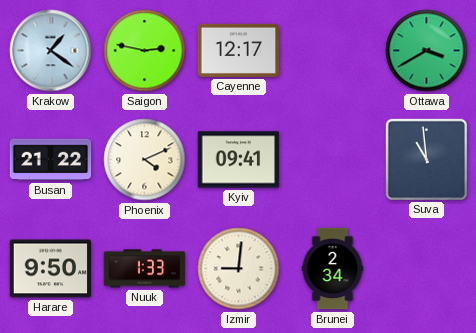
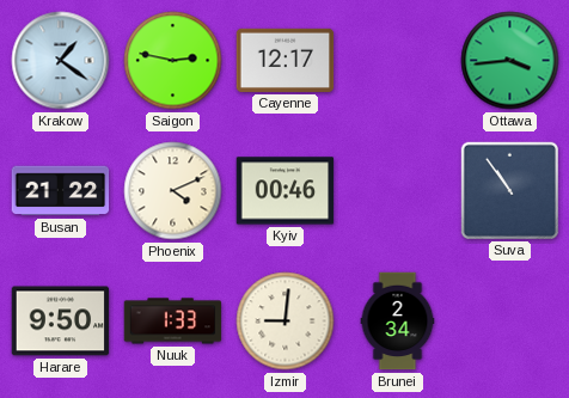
Ottawa: 3:40 -> 3:44
Kyiv: 09:41 -> 00:46
Suva: 10:59 -> 10:54
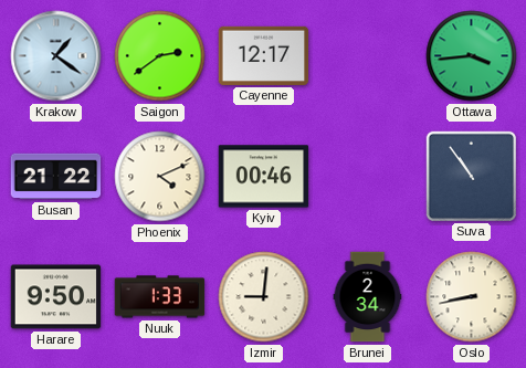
Saigon: 2:47 -> 2:39
Oslo: none -> 8:43
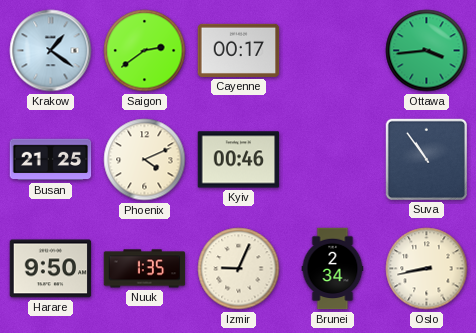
Cayenne: 12:17 -> 00:17
Busan: 21:22 -> 21:25
Nuuk: 1:33 -> 1:35
Izmir: 9:01 -> 9:04
